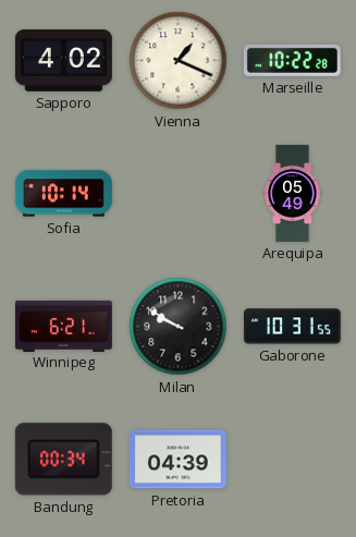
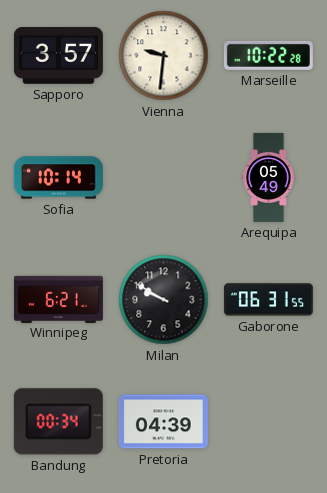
Sapporo: 4:02 -> 3:57
Vienna: 1:19 -> 9:31
Gaborone: 10:31 -> 06:31
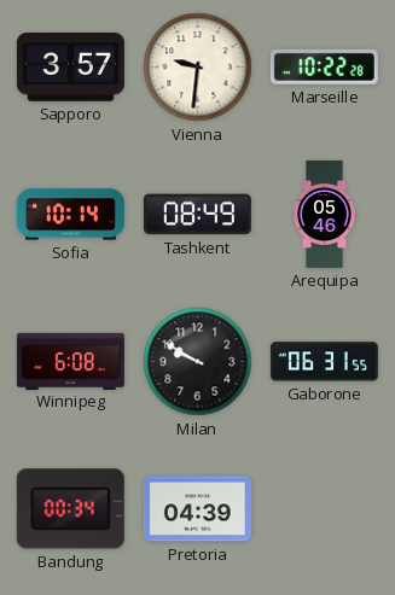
Tashkent: none -> 08:49
Arequipa: 05:49 -> 05:46
Winnipeg: 6:21 -> 6:08
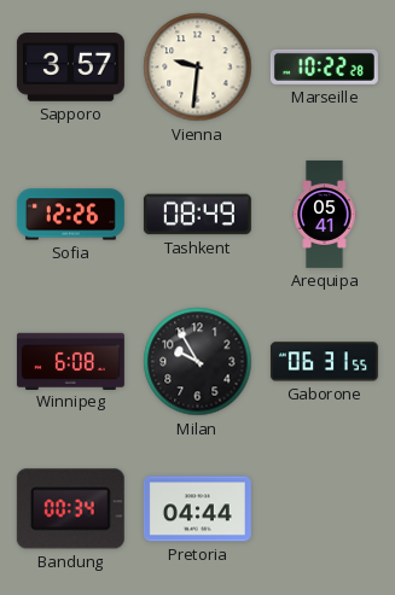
Sofia: 10:14 -> 12:26
Arequipa: 05:46 -> 05:41
Milan: 9:50 -> 9:55
Pretoria: 04:39 -> 04:44
